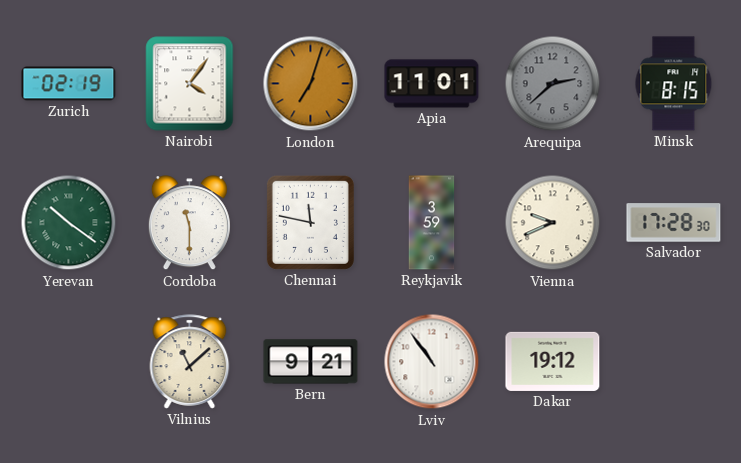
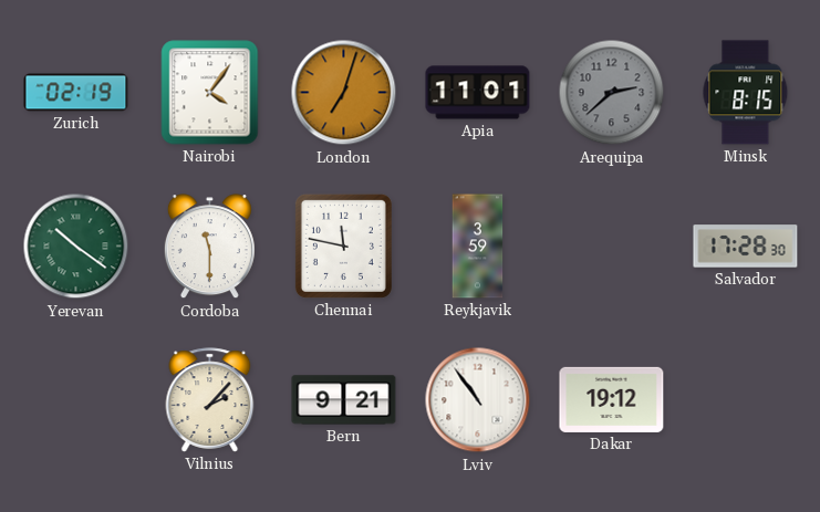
Vienna: 9:41 -> none
Vilnius: 11:08 -> 2:07
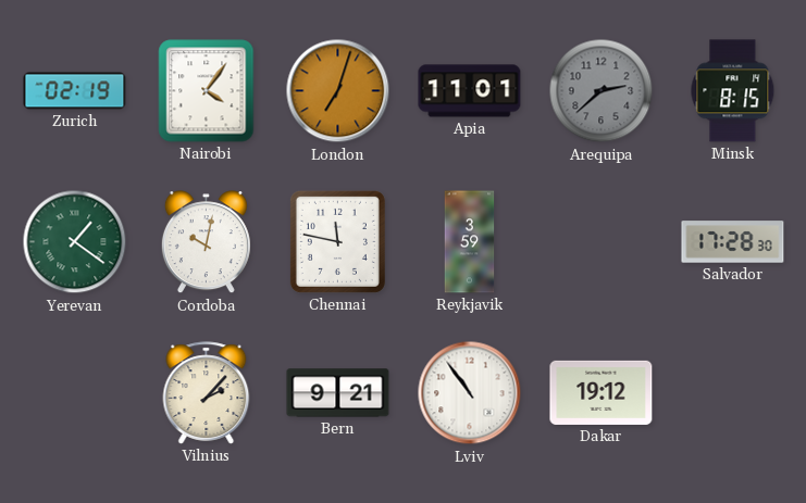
Yerevan: 10:21 -> 1:21
Cordoba: 11:30 -> 10:02
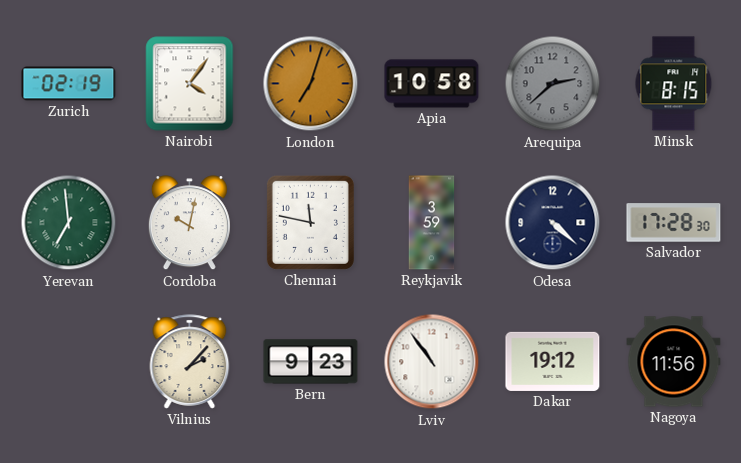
Apia: 11:01 -> 10:58
Yerevan: 1:21 -> 6:59
Odesa: none -> 4:22
Bern: 9:21 -> 9:23
Nagoya: none -> 11:56
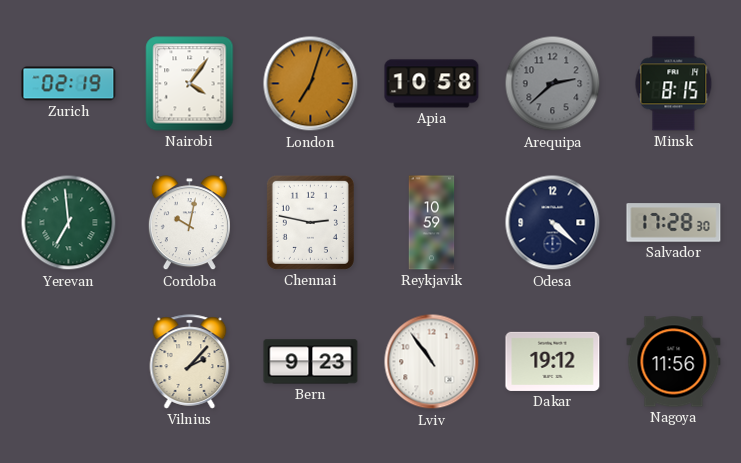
Chennai: 11:47 -> 2:47
Reykjavik: 3:59 -> 10:59
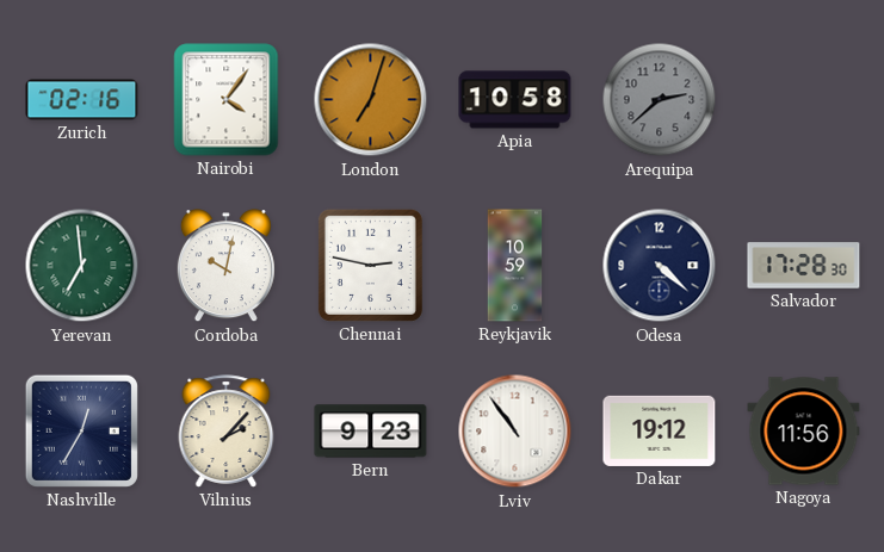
Zurich: 02:19 -> 02:16
Minsk: 8:15 -> none
Nashville: none -> 12:35
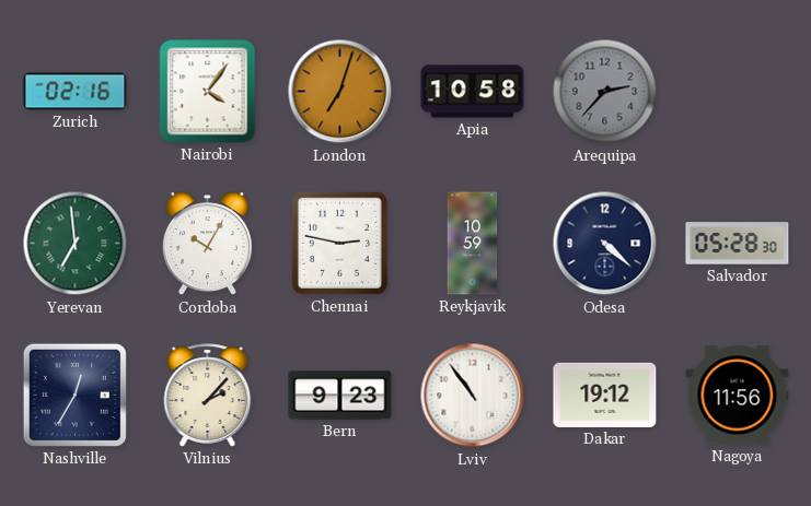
Arequipa: 2:38 -> 2:37
Cordoba: 10:02 -> 10:05
Salvador: 17:28 -> 05:28
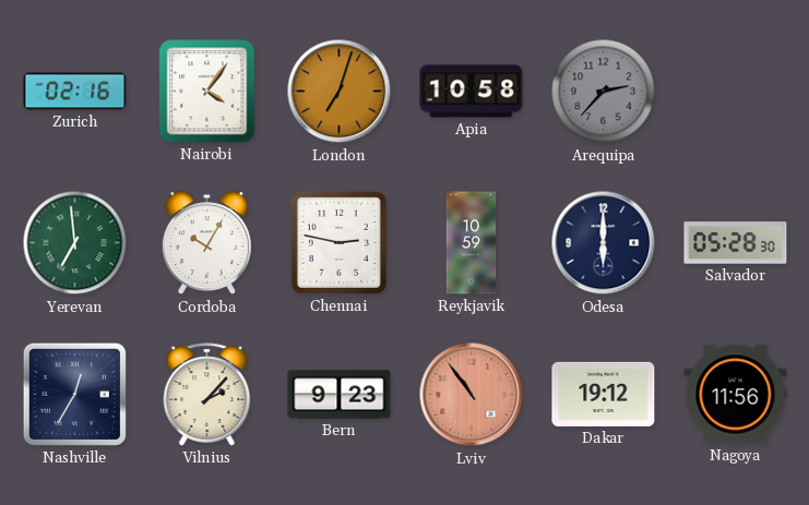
Odesa: 4:22 -> 6:00
Lviv dial: white -> salmon
